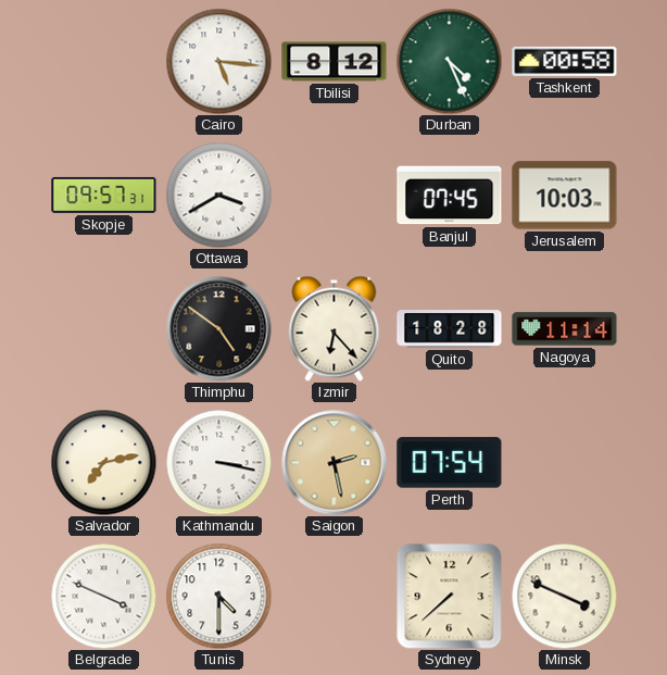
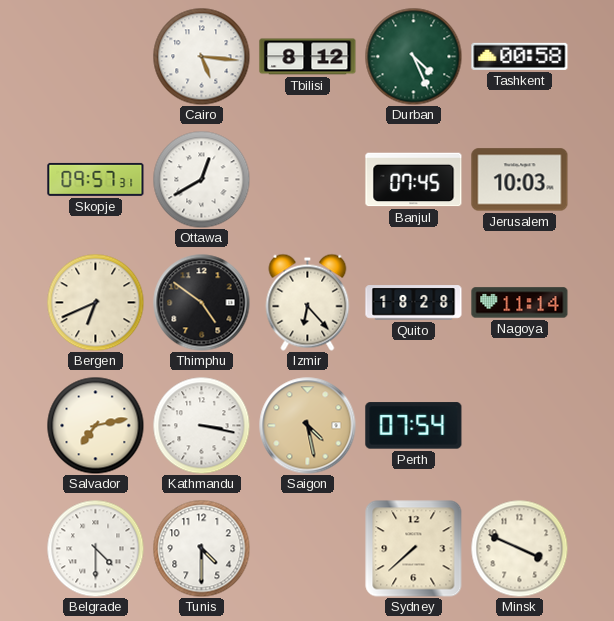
Ottawa: 3:40 -> 12:40
Bergen: none -> 6:41
Saigon: 2:28 -> 4:28
Belgrade: 3:49 -> 4:30
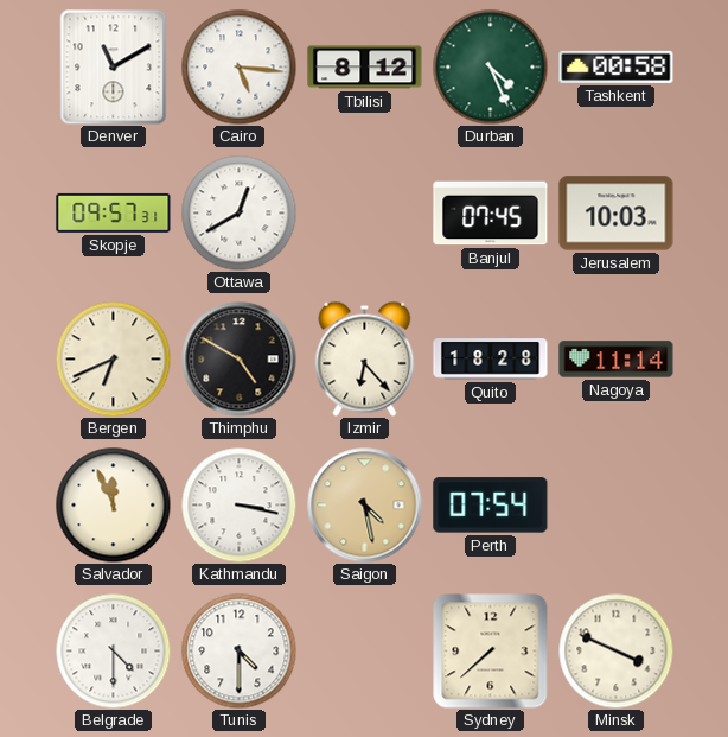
Denver: none -> 11:10
Thimphu: 4:51 -> 4:50
Salvador: 7:13 -> 11:56
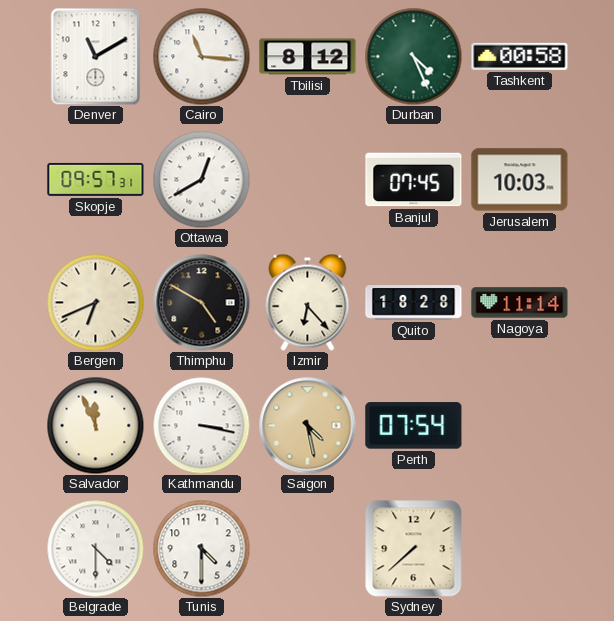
Cairo: 5:16 -> 11:16
Minsk: 3:49 -> none
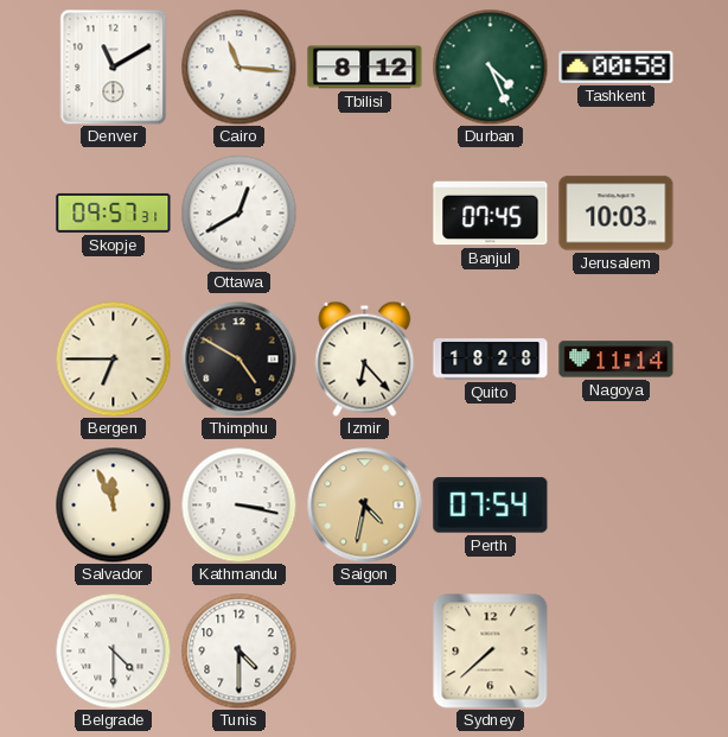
Bergen: 6:41 -> 6:45
Saigon: 4:28 -> 4:32
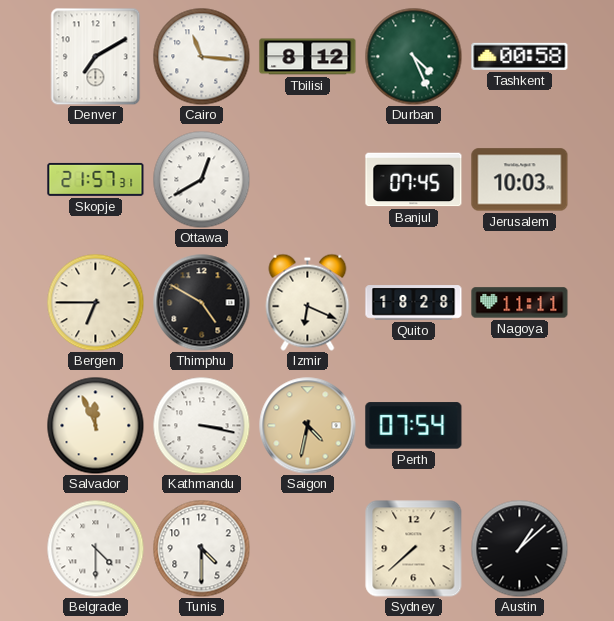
Denver: 11:10 -> 7:10
Skopje: 09:57 -> 21:57
Izmir: 6:23 -> 6:19
Nagoya: 11:14 -> 11:11
Austin: none -> 1:08
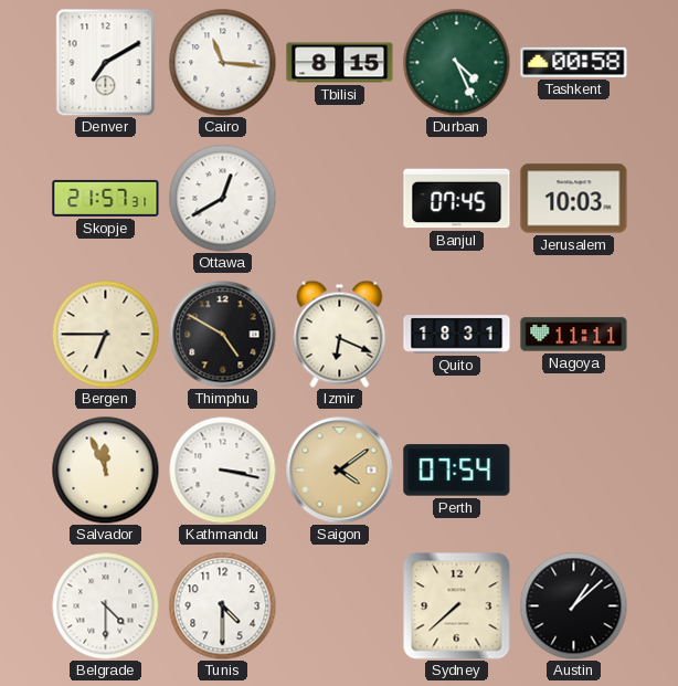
Tbilisi: 8:12 -> 8:15
Quito: 18:28 -> 18:31
Saigon: 4:32 -> 4:09
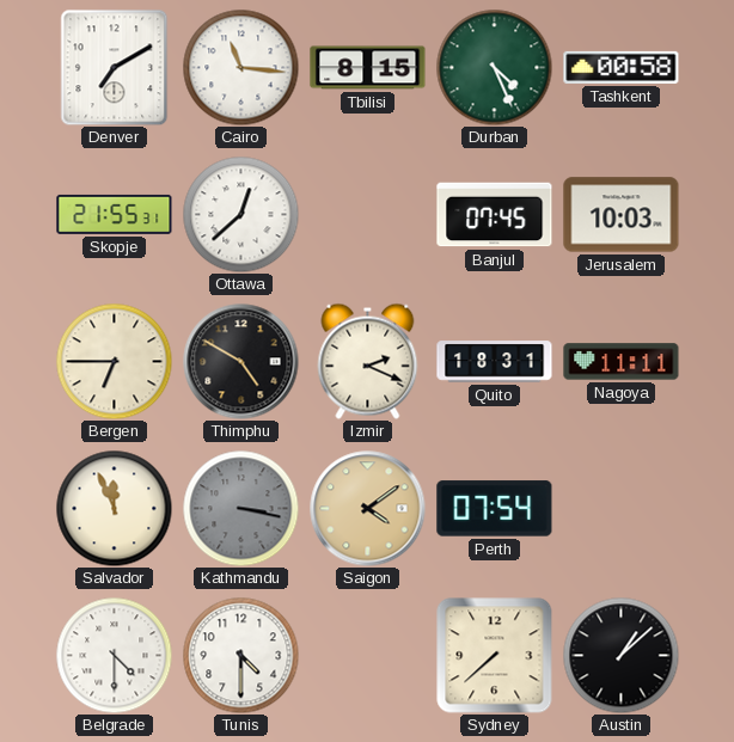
Skopje: 21:57 -> 21:55
Ottawa: 12:40 -> 12:38
Izmir: 6:19 -> 2:19
Kathmandu dial: white -> grey
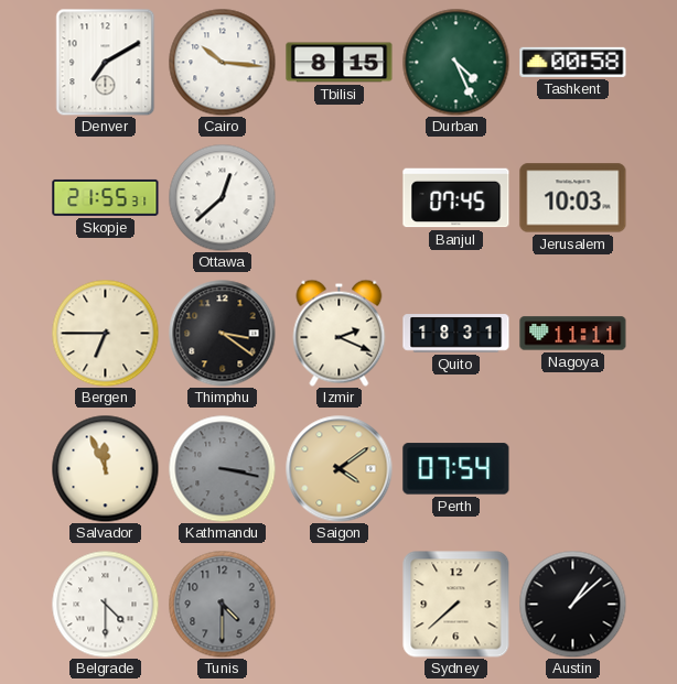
Cairo: 11:16 -> 10:16
Thimphu: 4:50 -> 3:21
Tunis dial: white -> grey
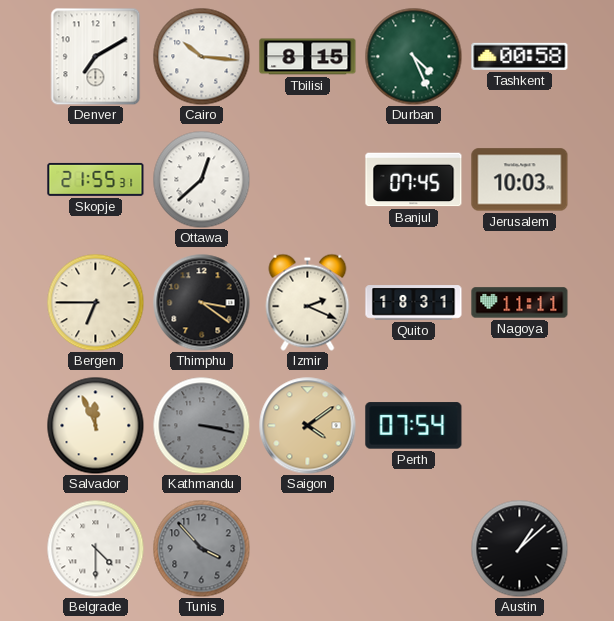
Tunis: 4:30 -> 3:53
Sydney: 7:38 -> none
